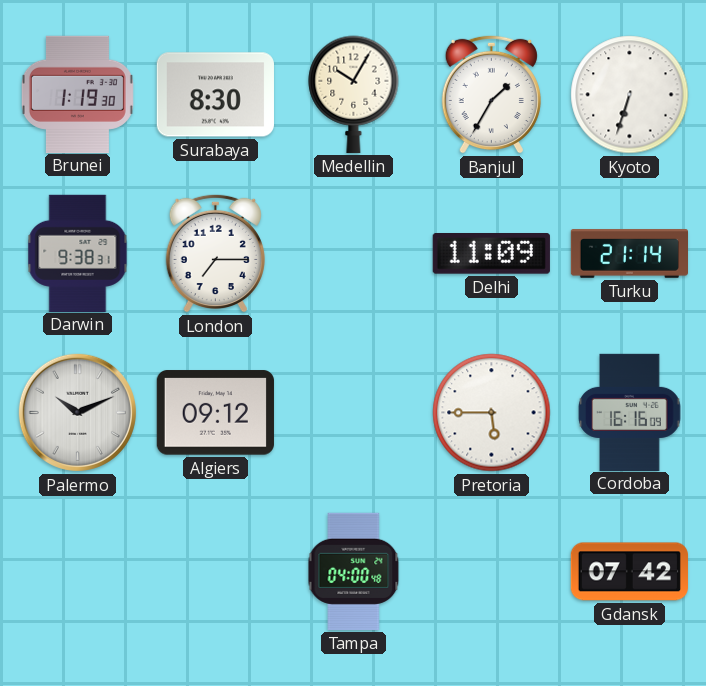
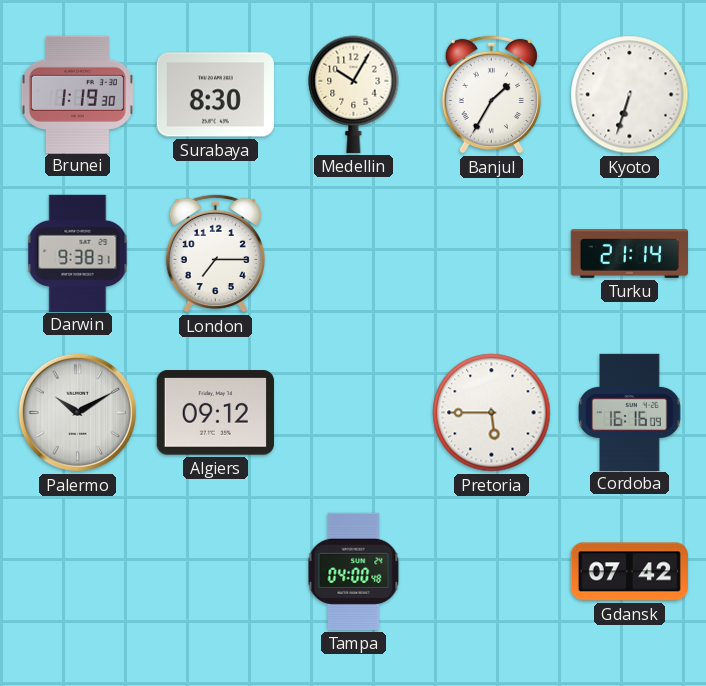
Delhi: 11:09 -> none
Palermo: 10:11 -> 10:10
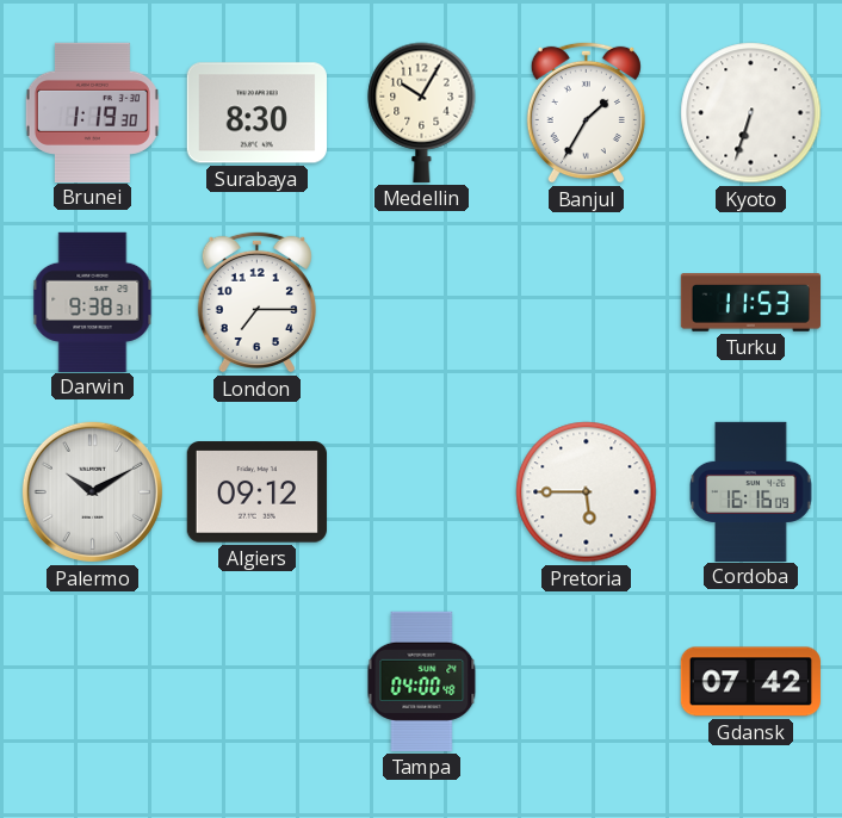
Turku: 21:14 -> 11:53
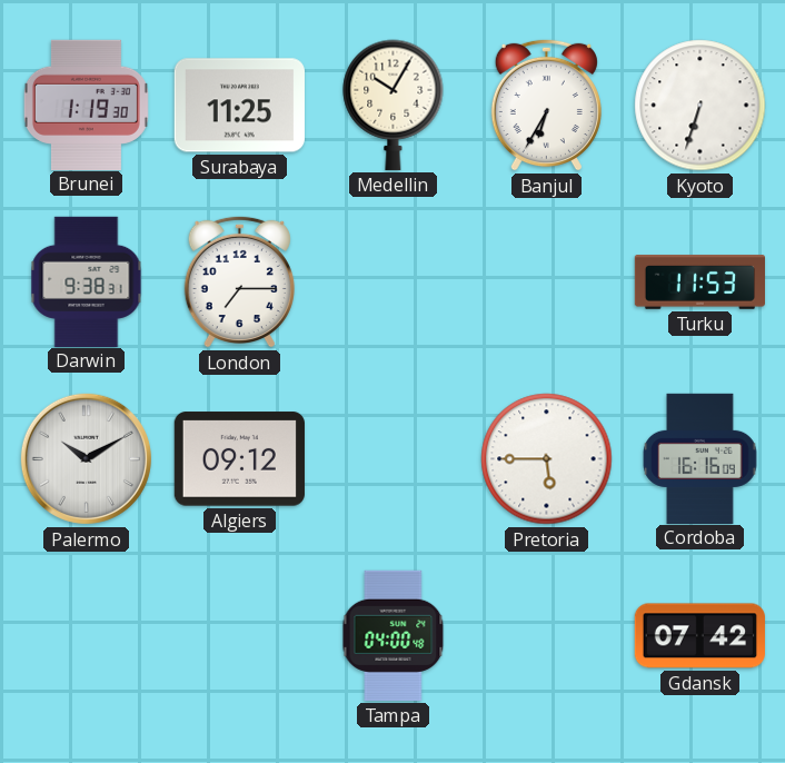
Surabaya: 8:30 -> 11:25
Banjul: 1:35 -> 6:35
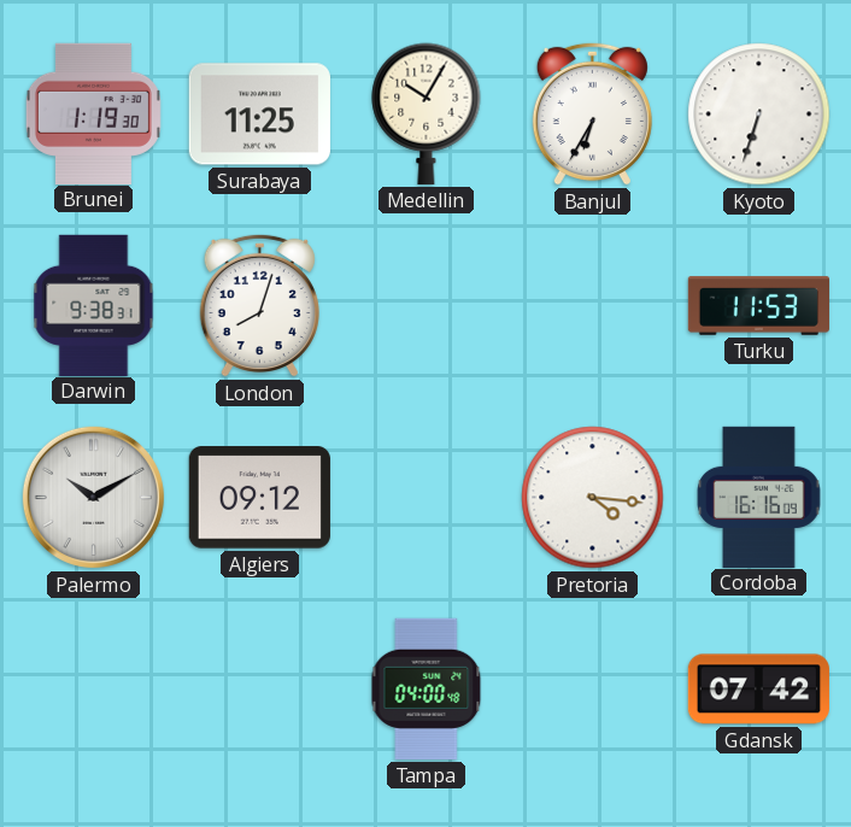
London: 7:15 -> 8:03
Pretoria: 5:45 -> 4:16
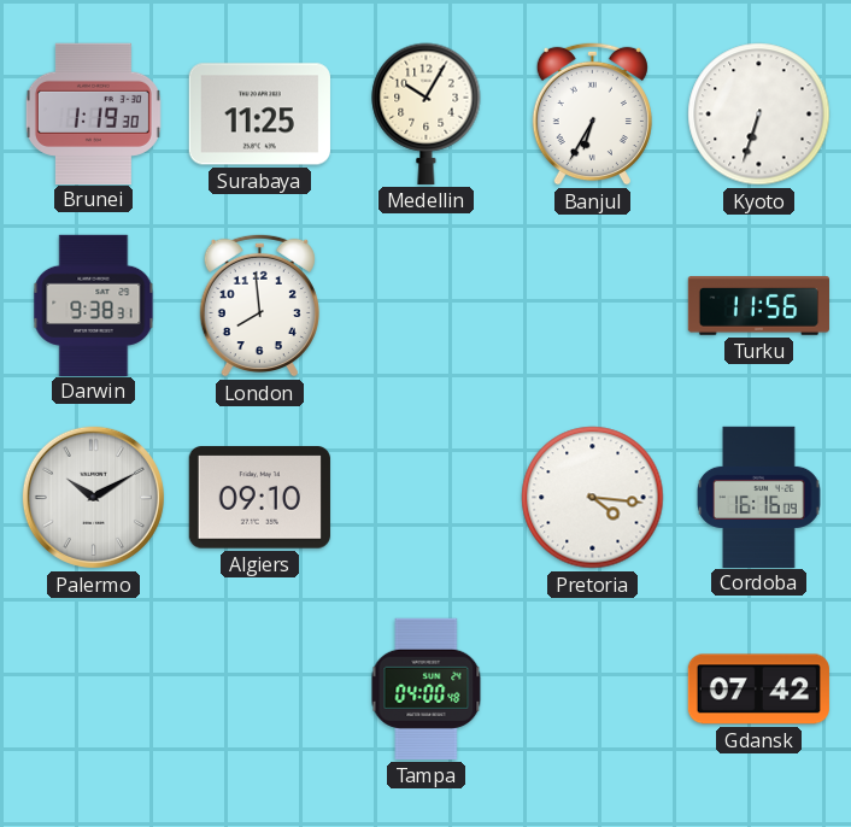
London: 8:03 -> 7:59
Turku: 11:53 -> 11:56
Algiers: 09:12 -> 09:10
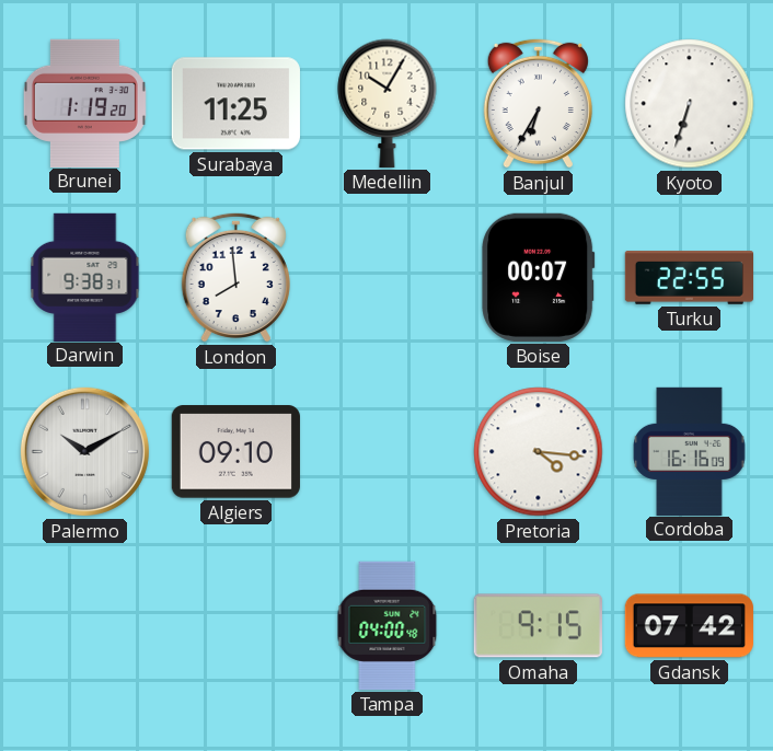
Brunei: 1:19:30 -> 1:19:20
Boise: none -> 00:07
Turku: 11:56 -> 22:55
Omaha: none -> 9:15
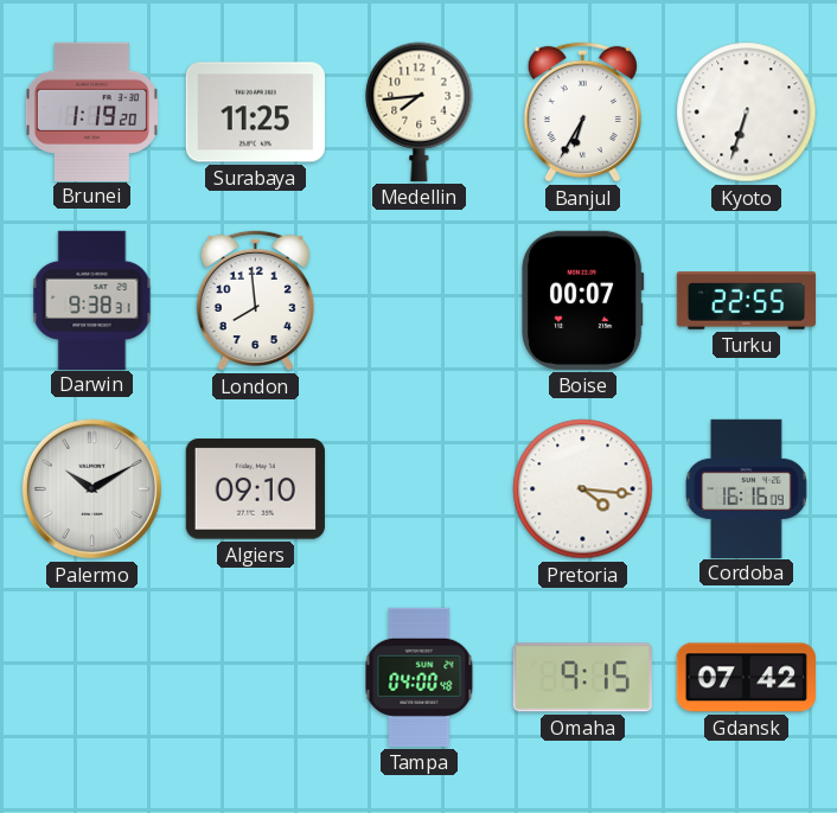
Medellin: 10:05 -> 7:44
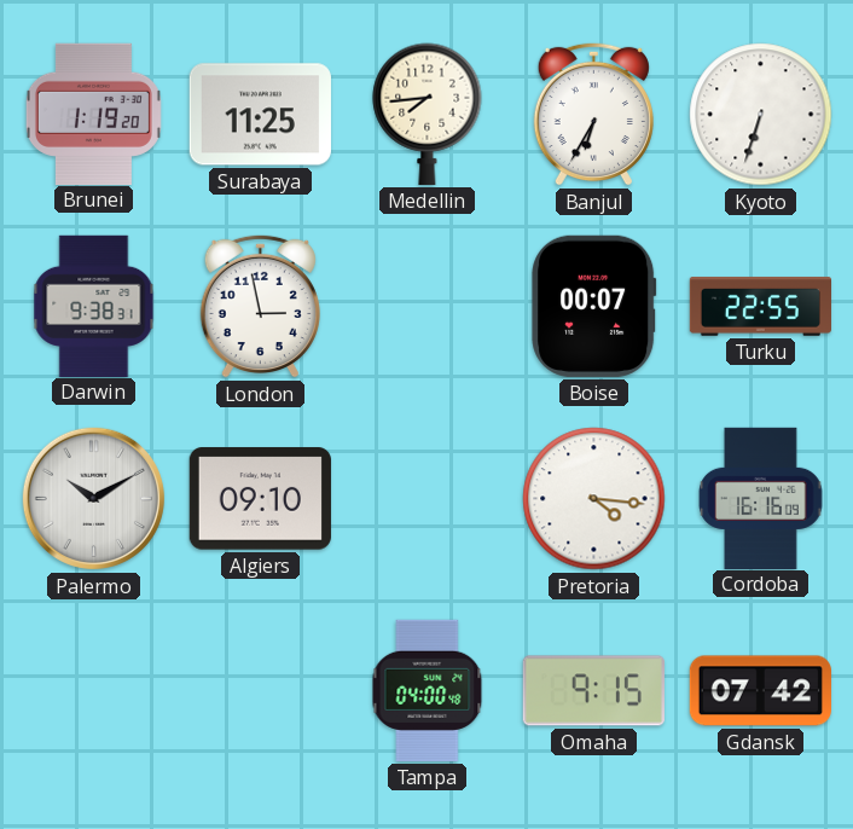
London: 7:59 -> 2:58
